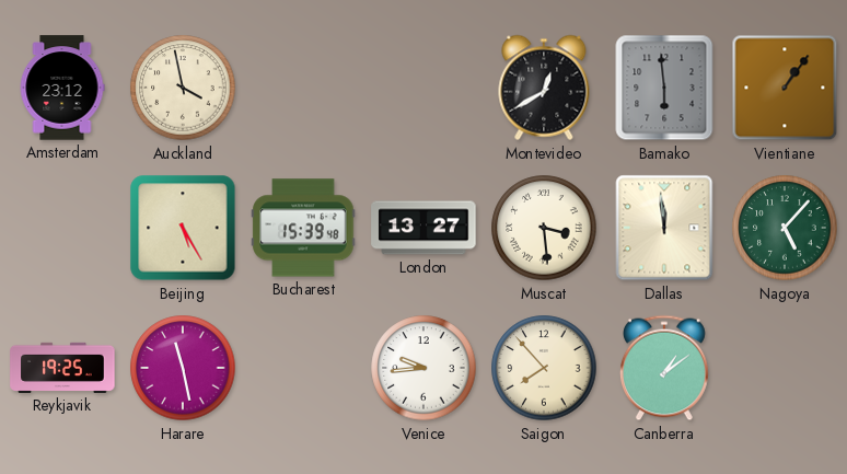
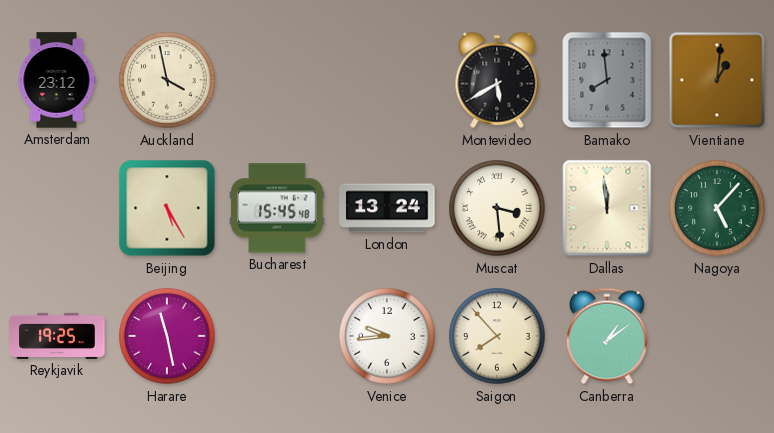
Montevideo: 12:40 -> 5:40
Bamako: 5:59 -> 7:59
Vientiane: 1:06 -> 1:01
Bucharest: 15:39 -> 15:45
London: 13:27 -> 13:24
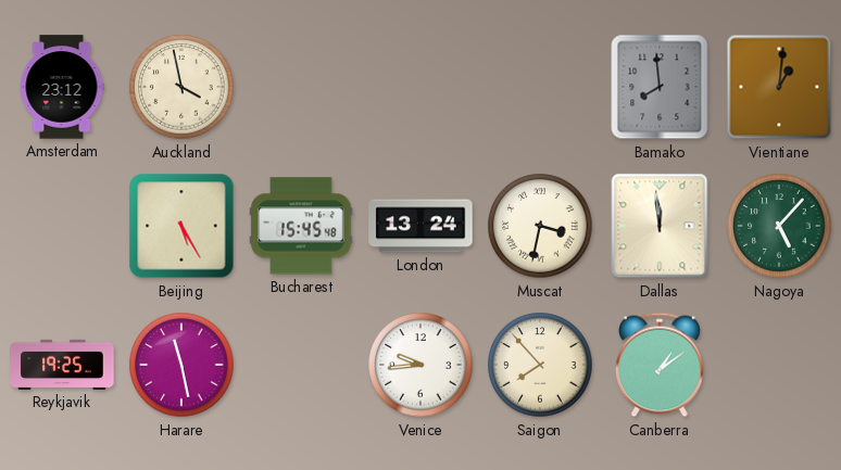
Montevideo: 5:40 -> none
Muscat: 3:29 -> 3:32
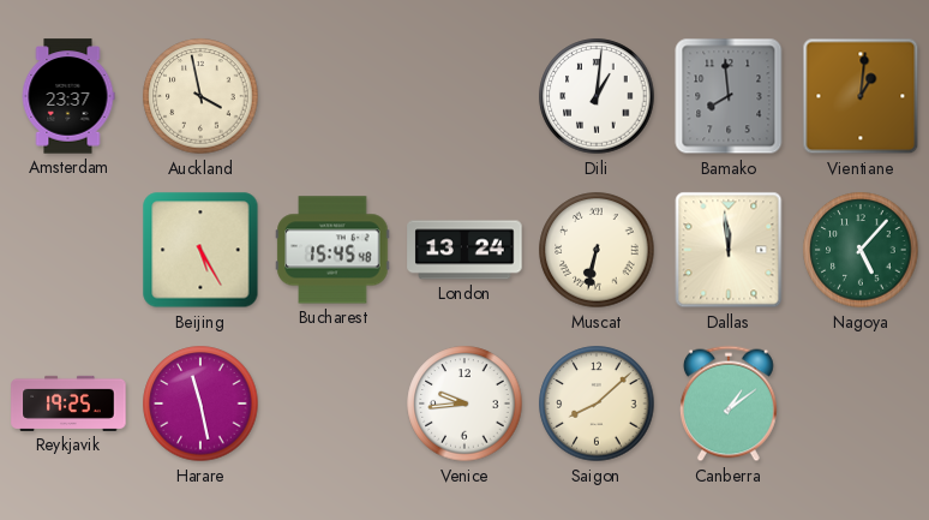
Amsterdam: 23:12 -> 23:37
Dili: none -> 1:01
Muscat: 3:32 -> 6:32
Saigon: 7:53 -> 8:08
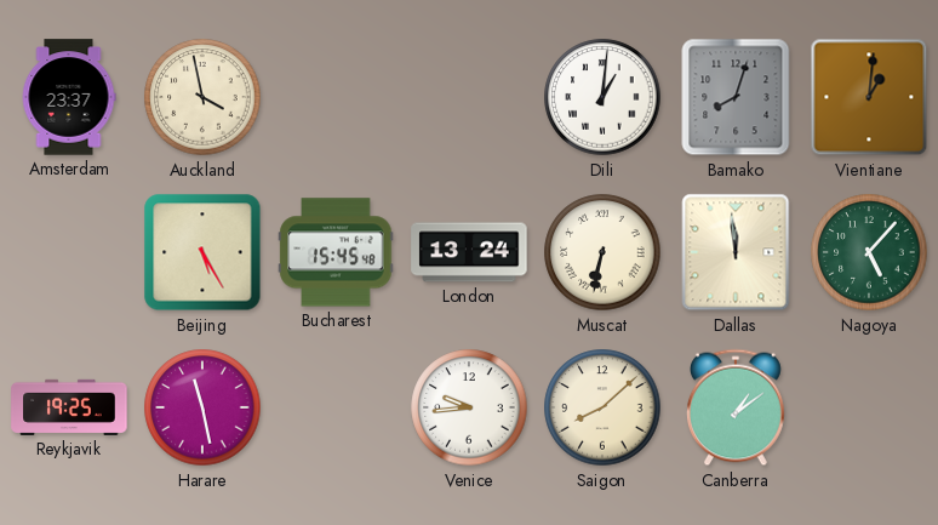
Bamako: 7:59 -> 8:03
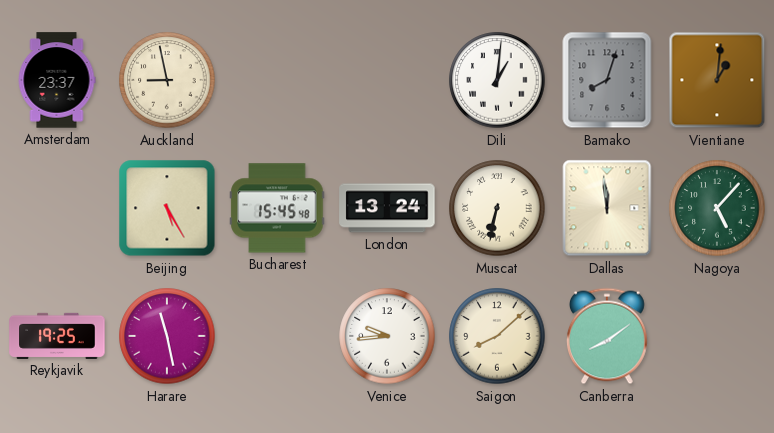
Auckland: 3:58 -> 8:58
Canberra: 1:09 -> 8:09
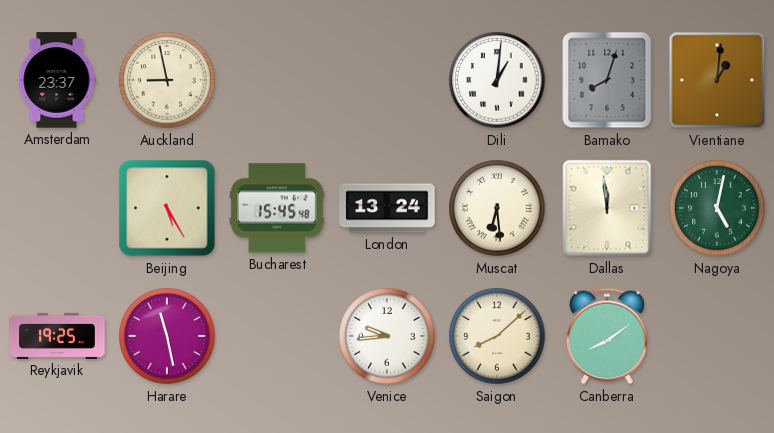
Muscat: 6:32 -> 6:29
Nagoya: 5:07 -> 5:02
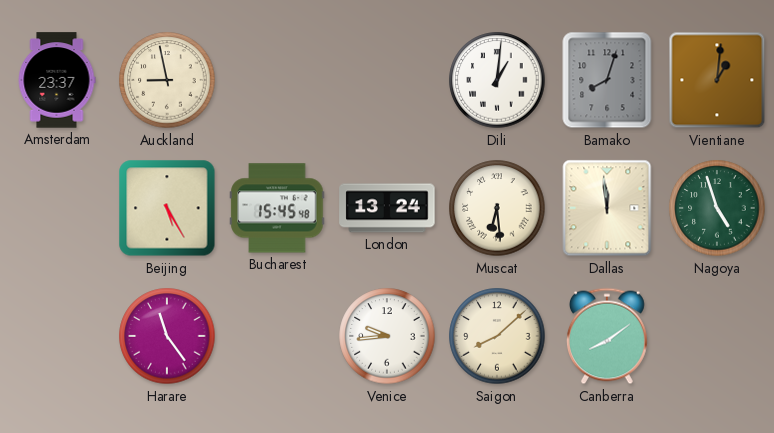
Nagoya: 5:02 -> 4:57
Reykjavik: 19:25 -> none
Harare: 11:28 -> 11:24
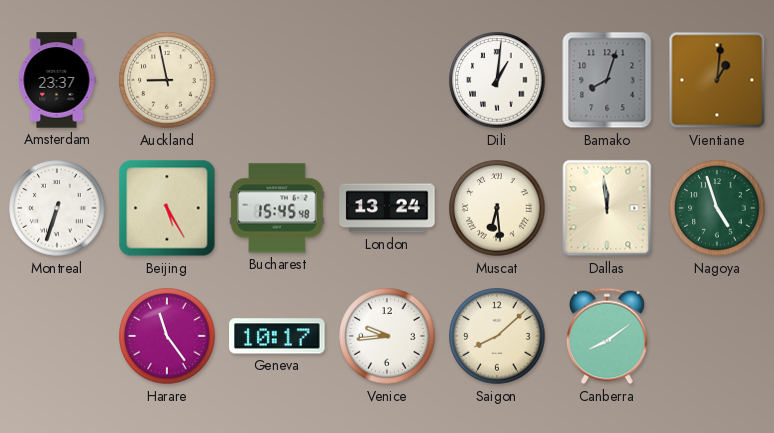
Montreal: none -> 6:33
Geneva: none -> 10:17
